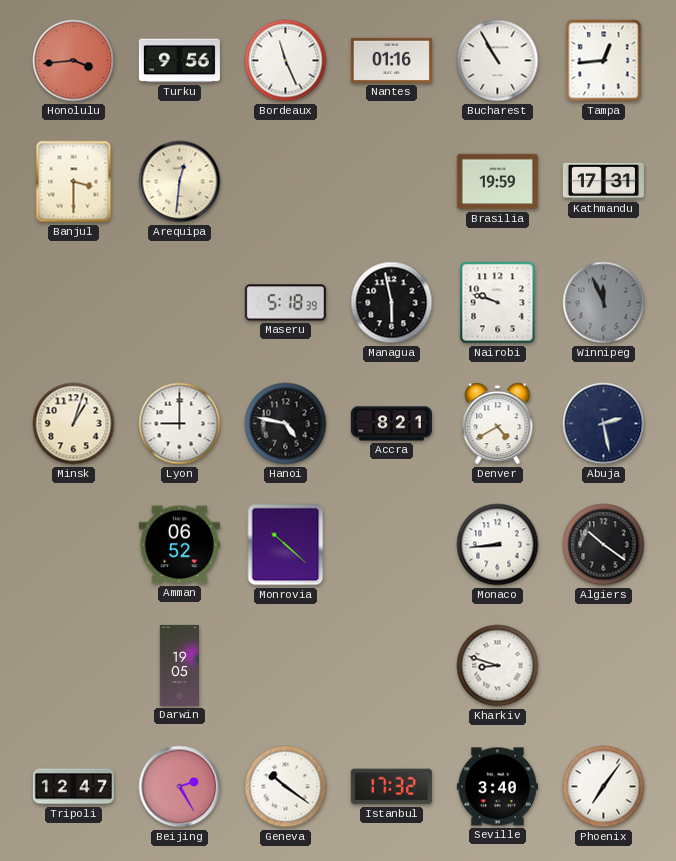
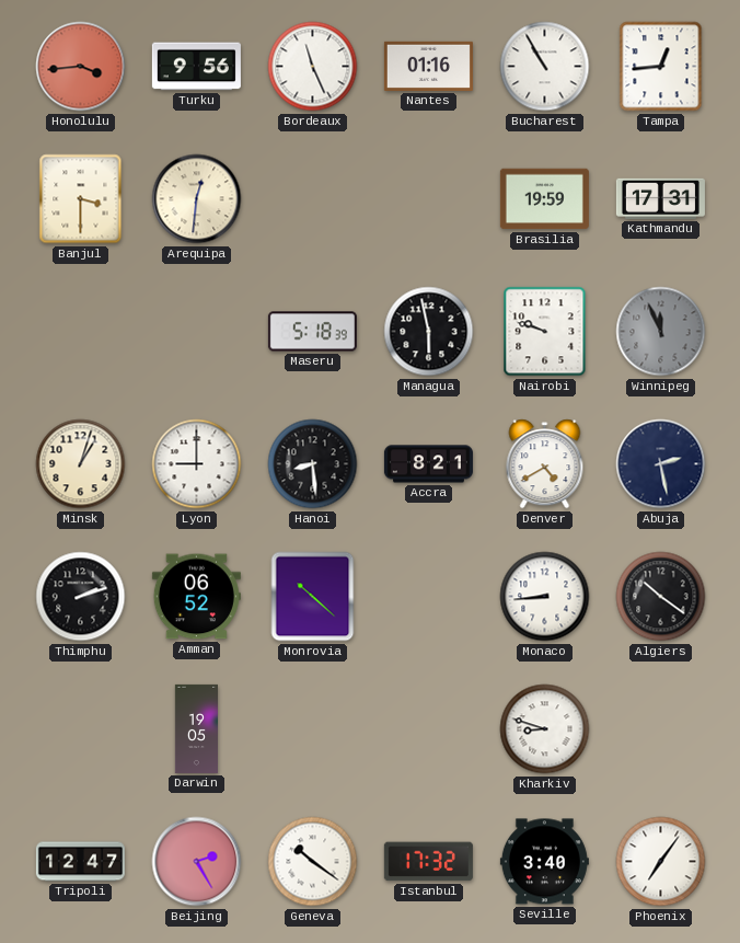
Hanoi: 4:47 -> 8:29
Thimphu: none -> 2:12
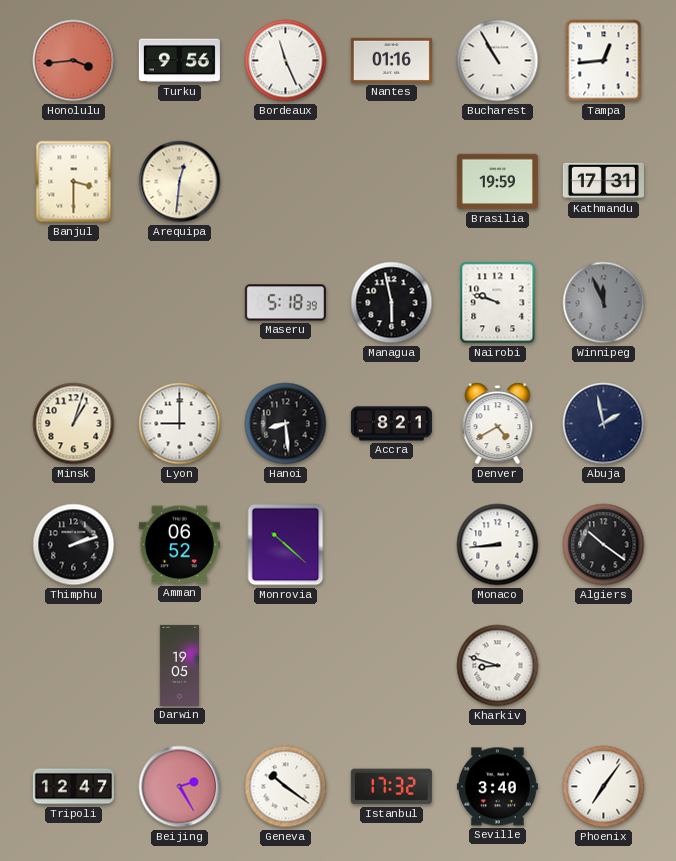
Abuja: 2:28 -> 1:58
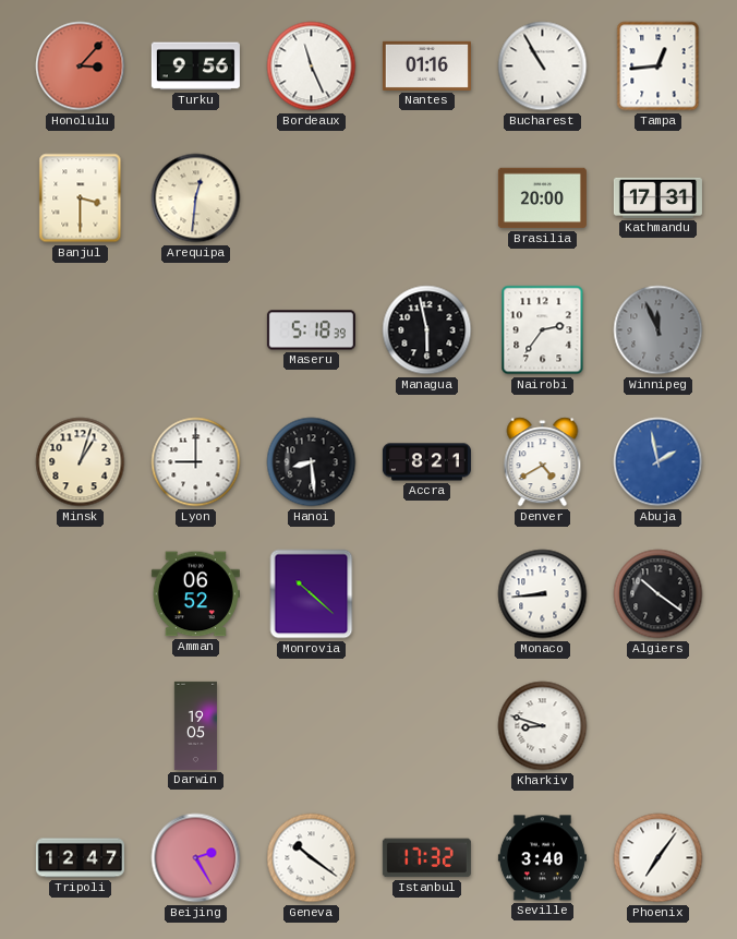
Honolulu: 3:44 -> 3:07
Brasilia: 19:59 -> 20:00
Nairobi: 9:48 -> 2:36
Abuja dial: navy -> blue
Thimphu: 2:12 -> none
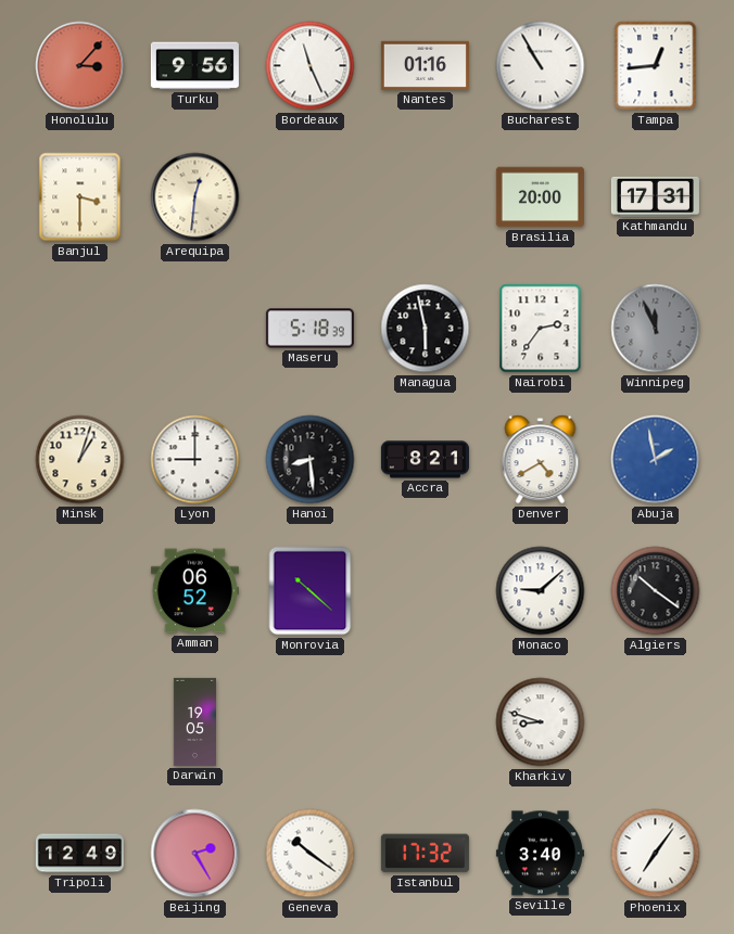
Monaco: 8:44 -> 9:08
Tripoli: 12:47 -> 12:49
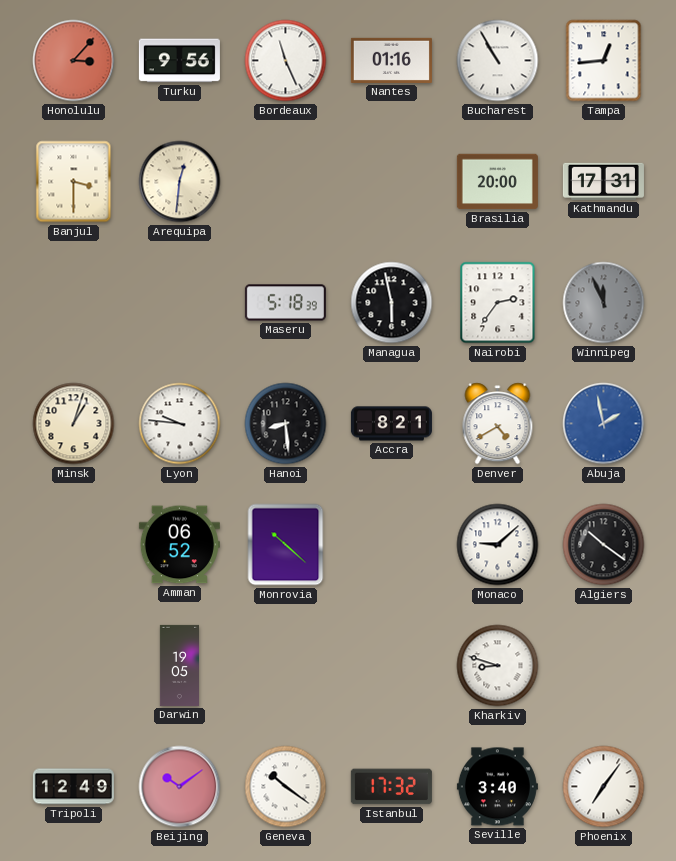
Lyon: 9:00 -> 9:46
Beijing: 2:25 -> 10:09
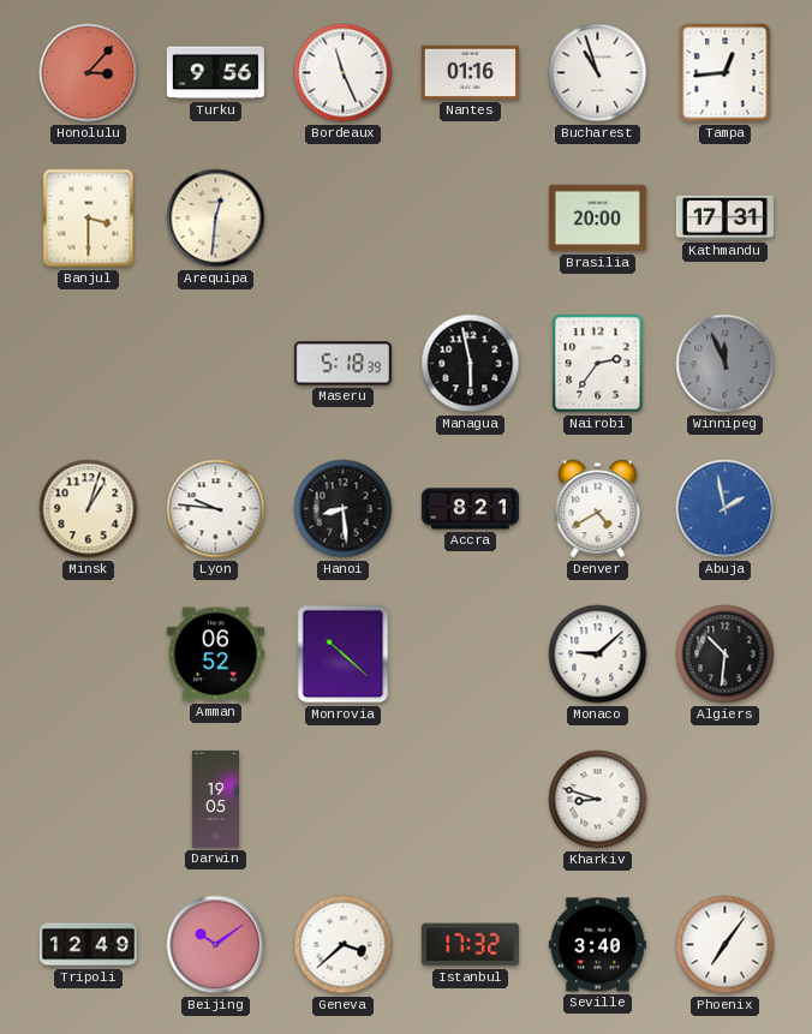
Bucharest: 10:55 -> 10:57
Algiers: 10:21 -> 10:31
Geneva: 10:21 -> 3:38
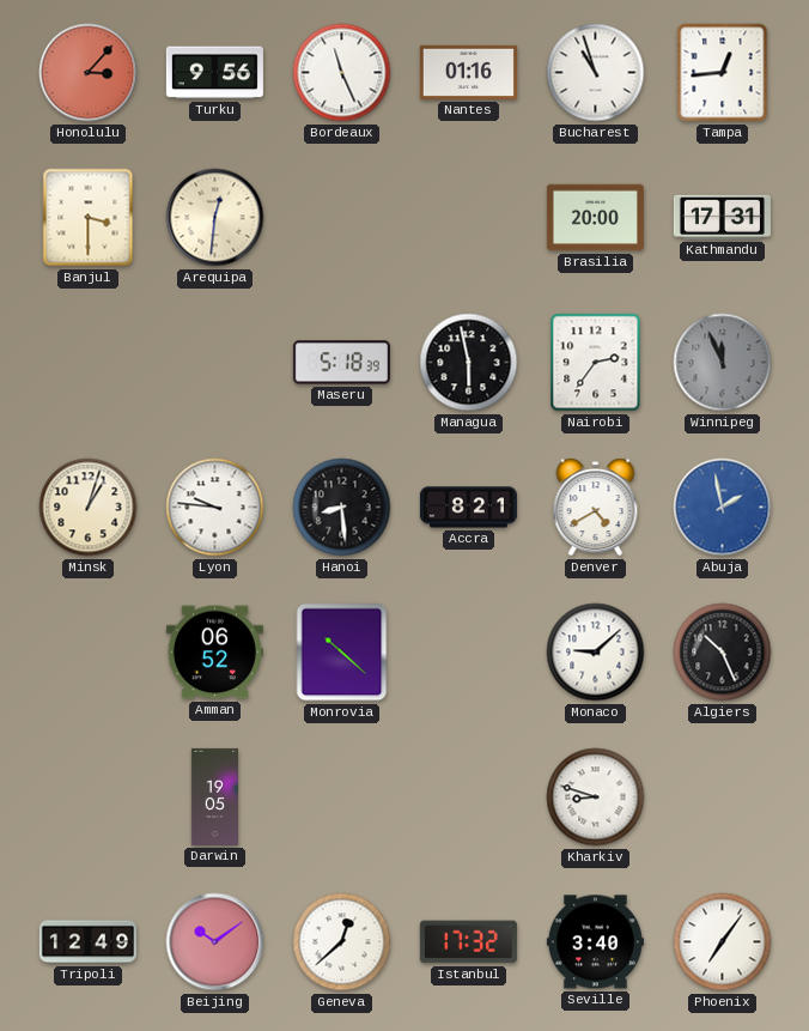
Algiers: 10:31 -> 10:26
Geneva: 3:38 -> 12:38
